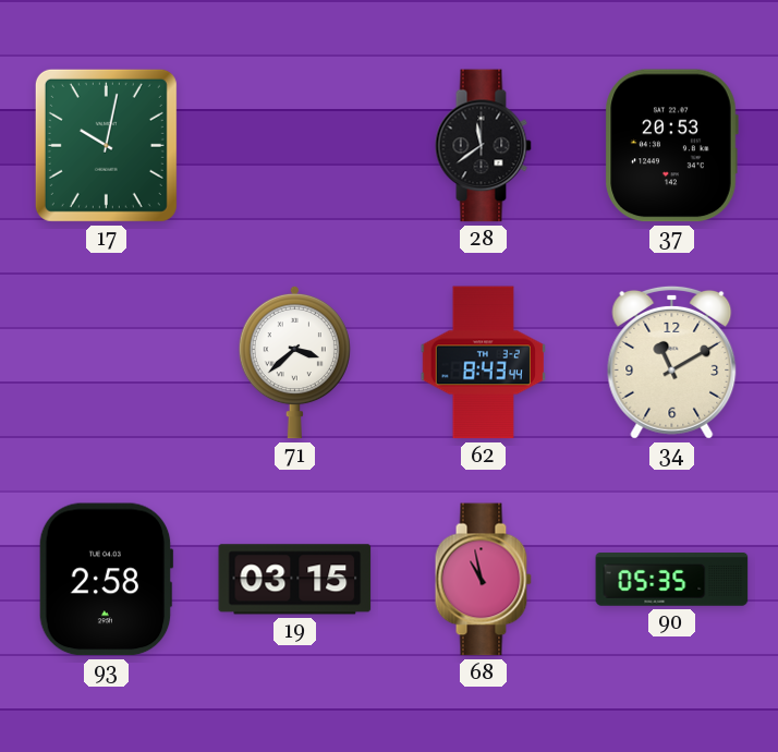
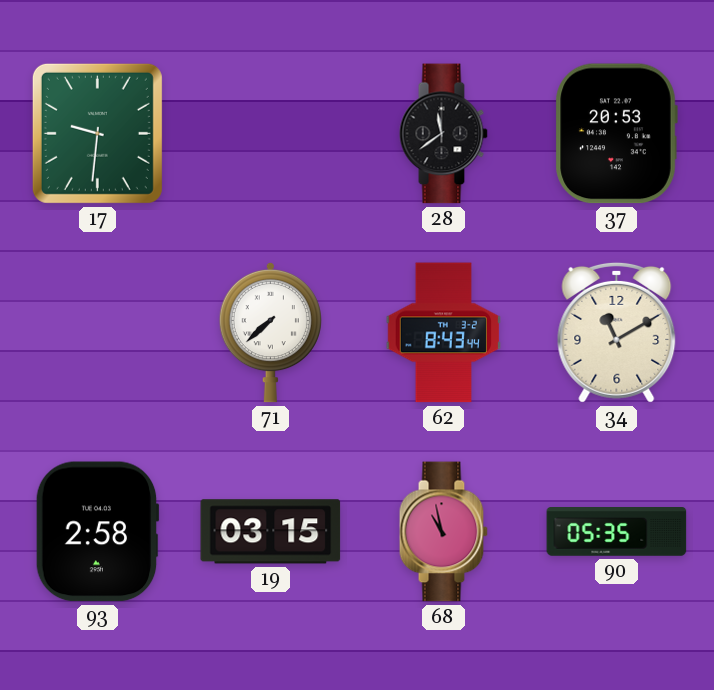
17: 10:02 -> 9:31
71: 3:38 -> 7:38
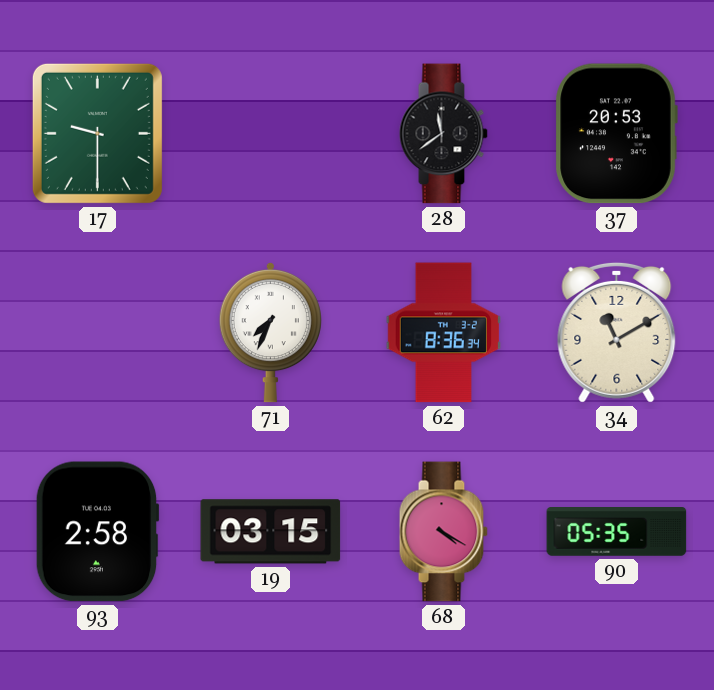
17: 9:31 -> 9:30
71: 7:38 -> 7:34
62: 8:43 -> 8:36
68: 10:58 -> 4:20
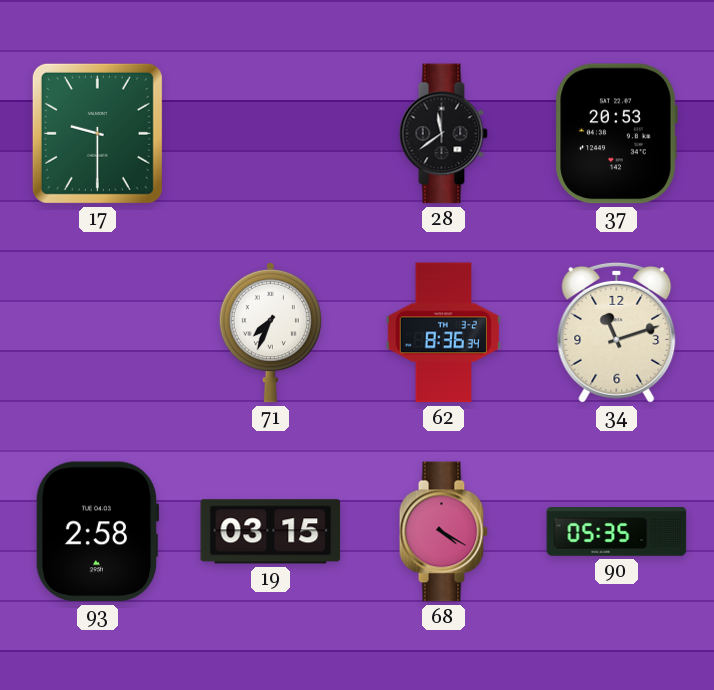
34: 11:10 -> 11:12
